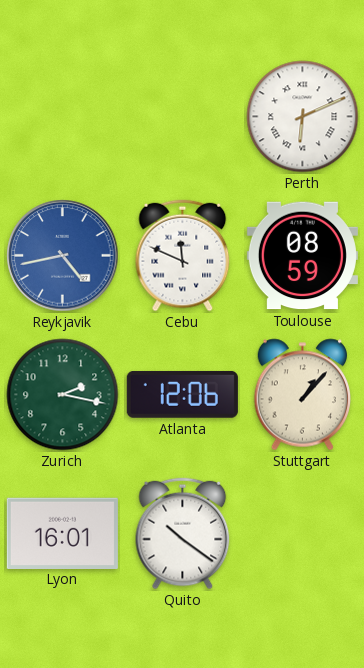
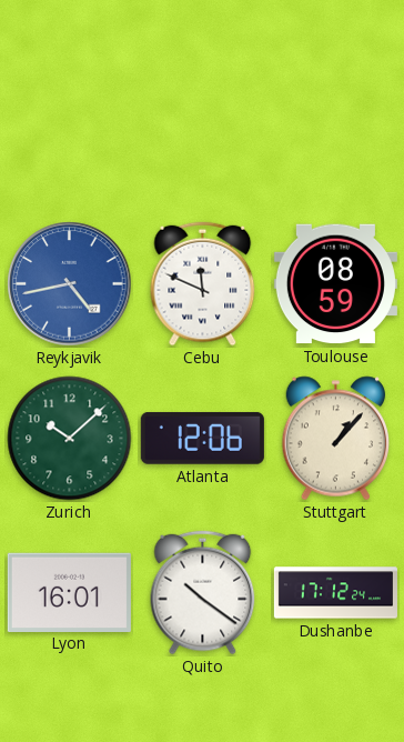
Perth: 6:11 -> none
Zurich: 2:17 -> 10:08
Dushanbe: none -> 17:12
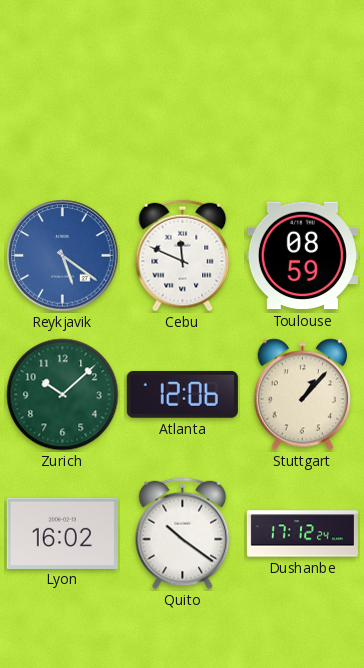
Reykjavik: 4:43 -> 5:21
Lyon: 16:01 -> 16:02
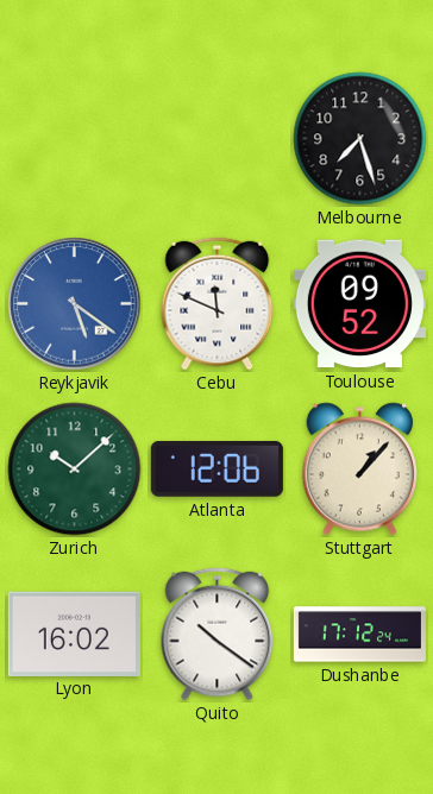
Melbourne: none -> 7:27
Toulouse: 08:59 -> 09:52
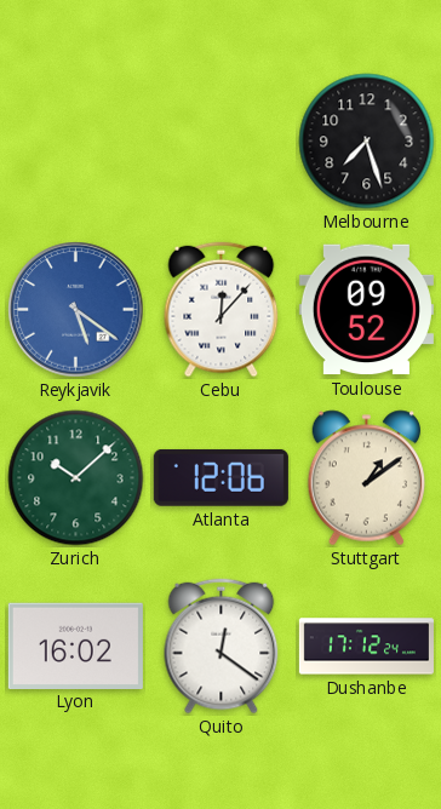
Cebu: 11:49 -> 12:07
Stuttgart: 1:07 -> 1:09
Quito: 10:21 -> 12:21
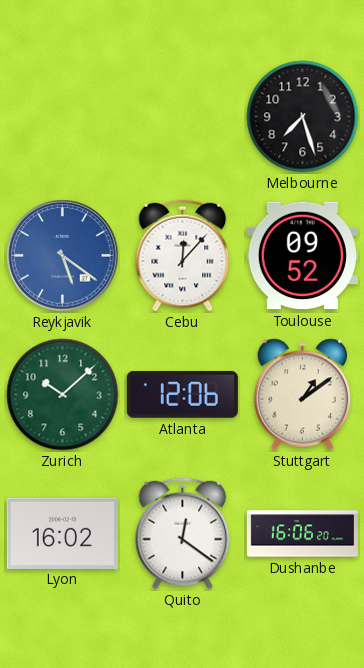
Dushanbe: 17:12 -> 16:06
